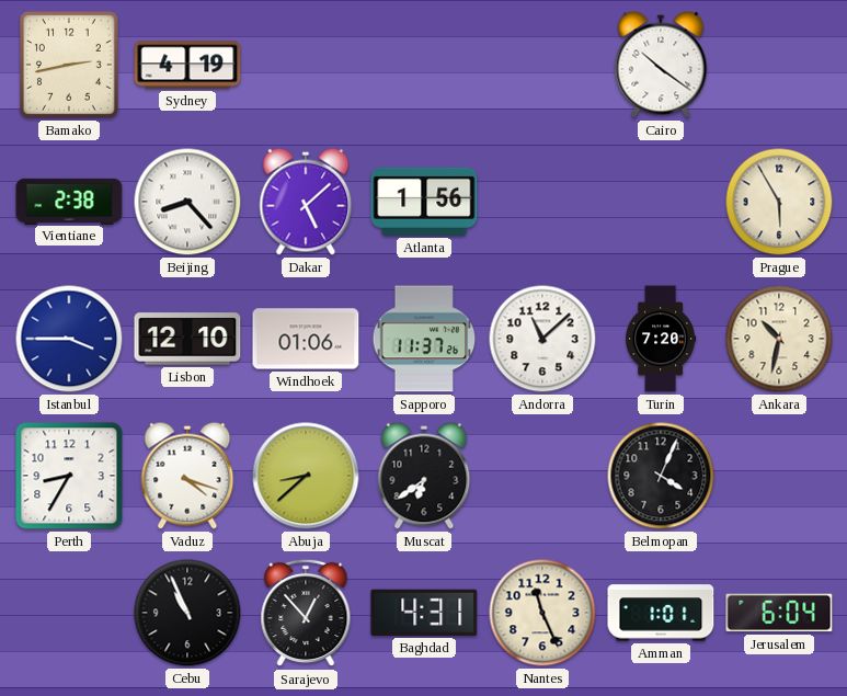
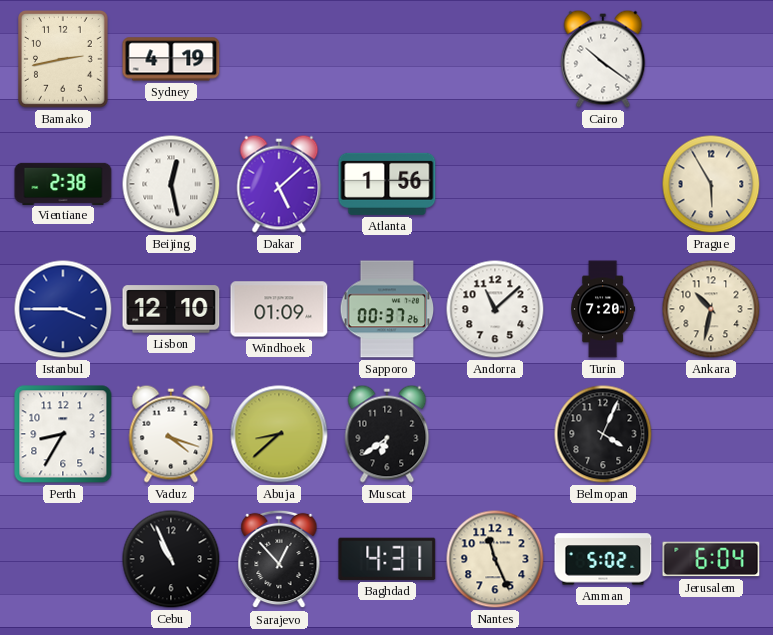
Beijing: 8:23 -> 12:28
Windhoek: 01:06 -> 01:09
Sapporo: 11:37 -> 00:37
Amman: 1:01 -> 5:02
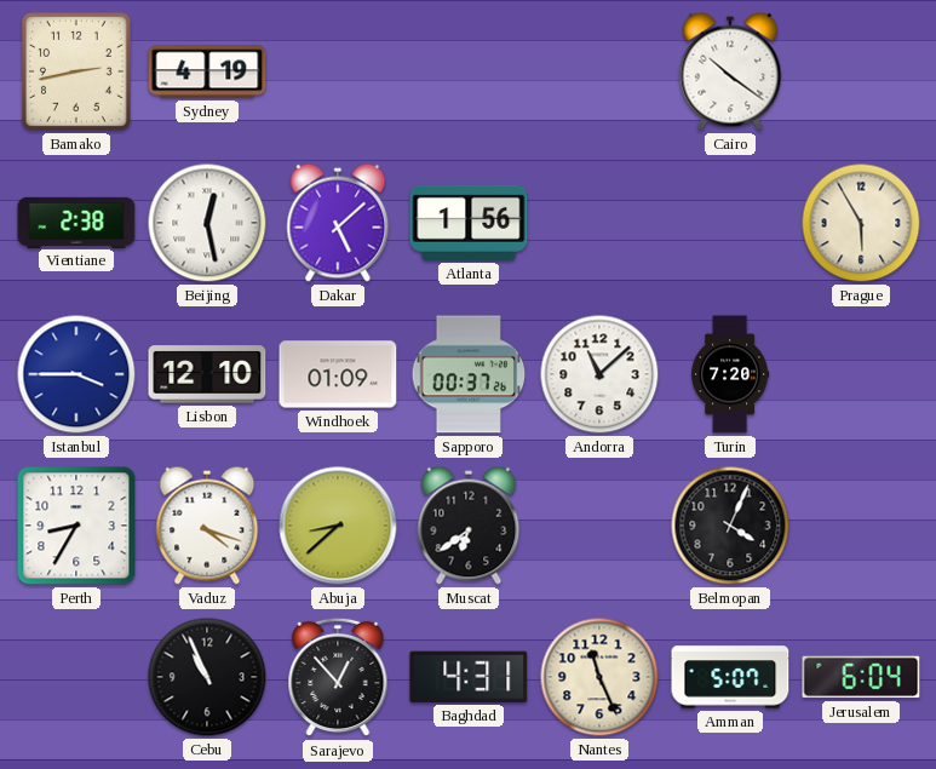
Ankara: 10:32 -> none
Amman: 5:02 -> 5:07
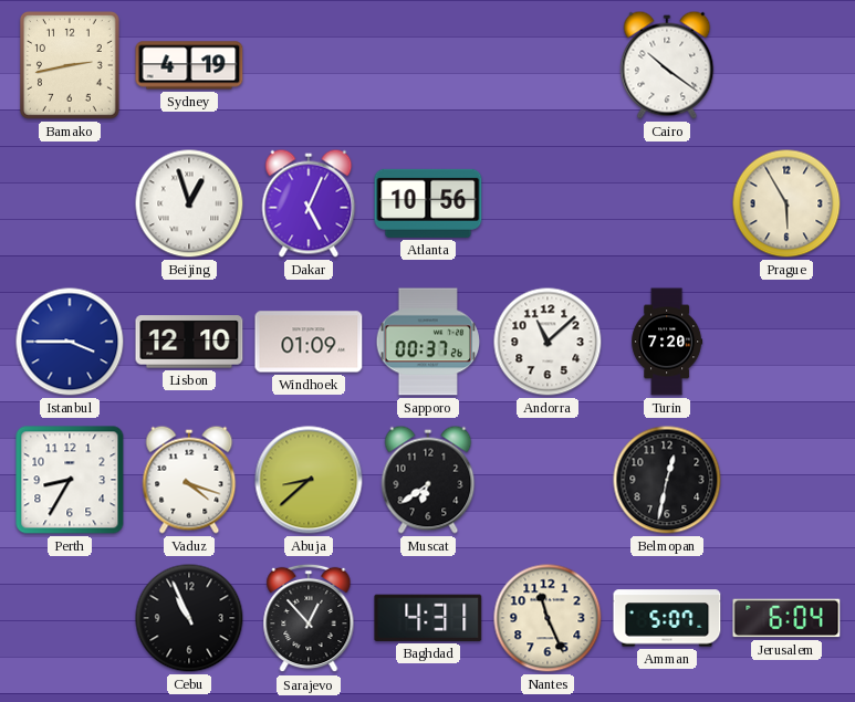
Vientiane: 2:38 -> none
Beijing: 12:28 -> 12:57
Dakar: 5:08 -> 5:04
Atlanta: 1:56 -> 10:56
Belmopan: 4:04 -> 12:32
